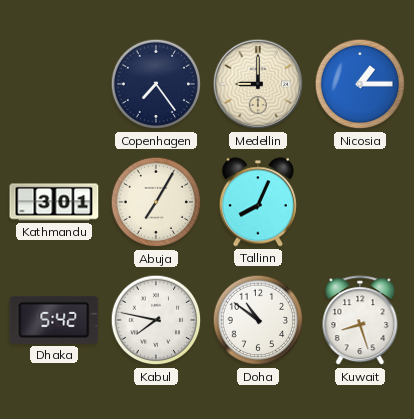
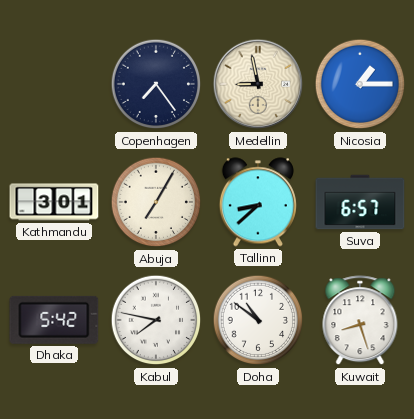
Medellin: 9:00 -> 8:58
Tallinn: 8:04 -> 8:38
Suva: none -> 6:57
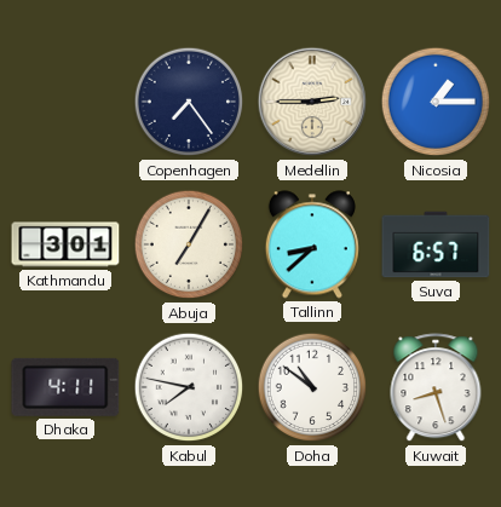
Medellin: 8:58 -> 2:45
Dhaka: 5:42 -> 4:11
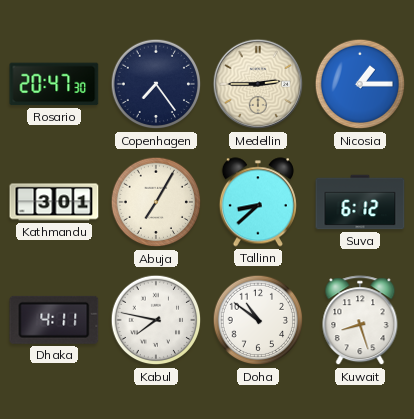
Rosario: none -> 20:47
Suva: 6:57 -> 6:12
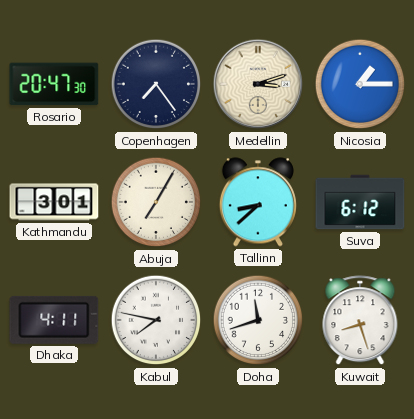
Medellin: 2:45 -> 3:12
Doha: 10:51 -> 11:42
